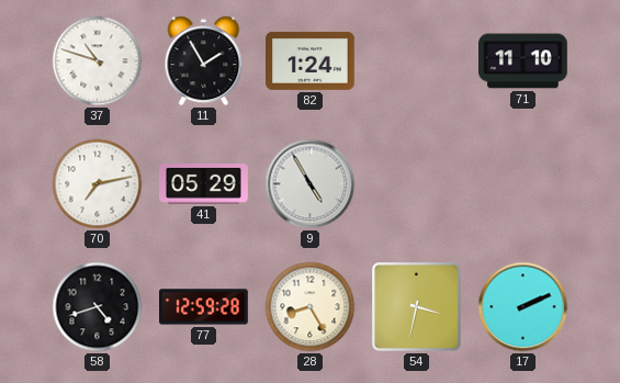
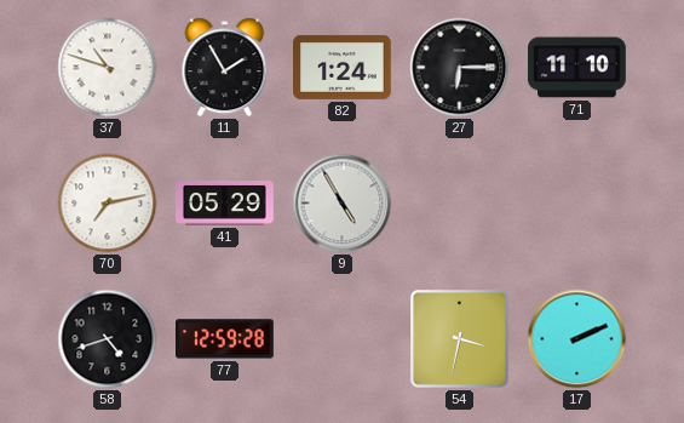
27: none -> 6:15
28: 8:25 -> none
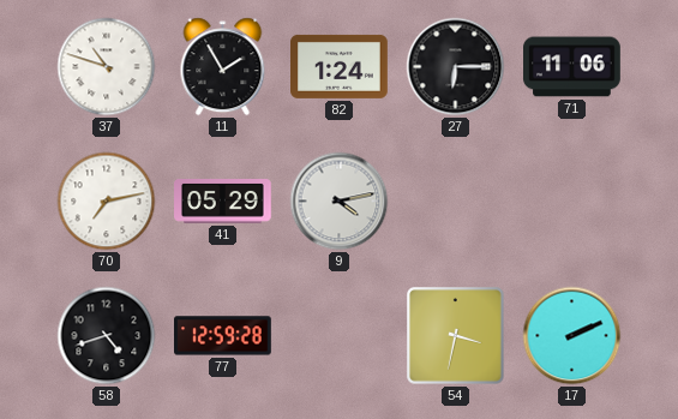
71: 11:10 -> 11:06
9: 4:55 -> 4:13
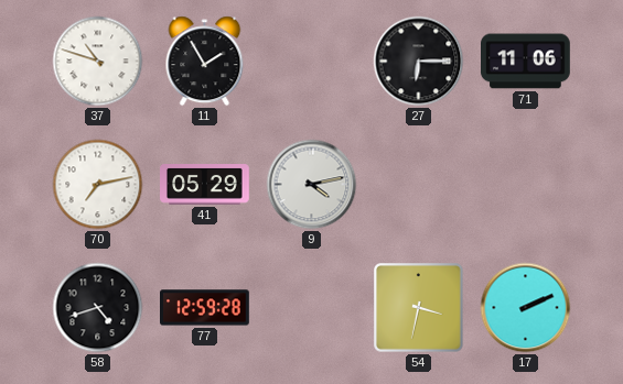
82: 1:24 -> none
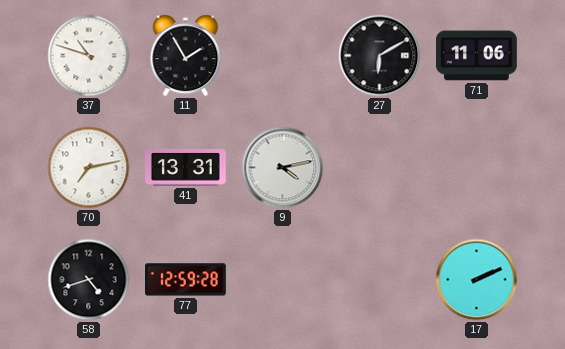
27: 6:15 -> 6:10
41: 05:29 -> 13:31
54: 3:32 -> none
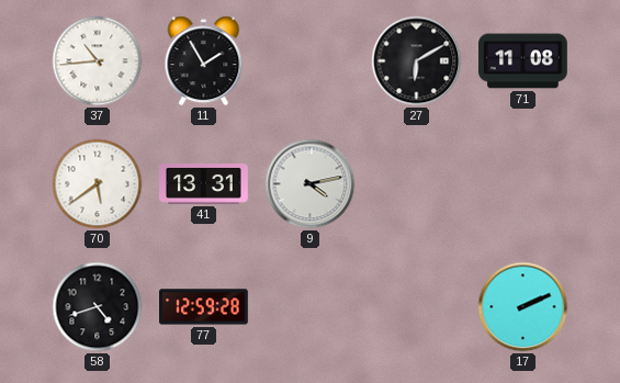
37: 10:48 -> 10:44
71: 11:06 -> 11:08
70: 7:13 -> 5:39
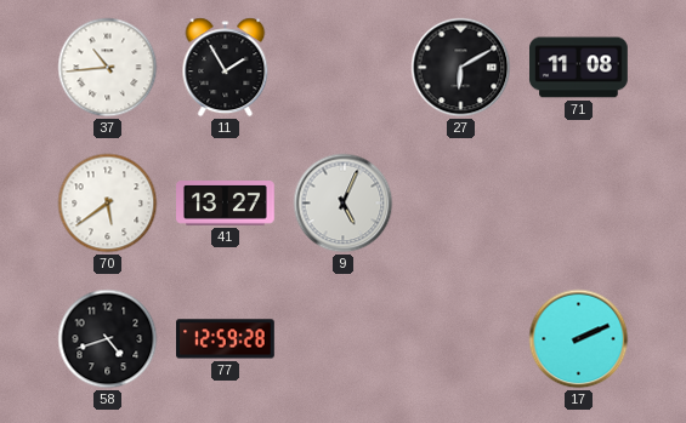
41: 13:31 -> 13:27
9: 4:13 -> 5:04
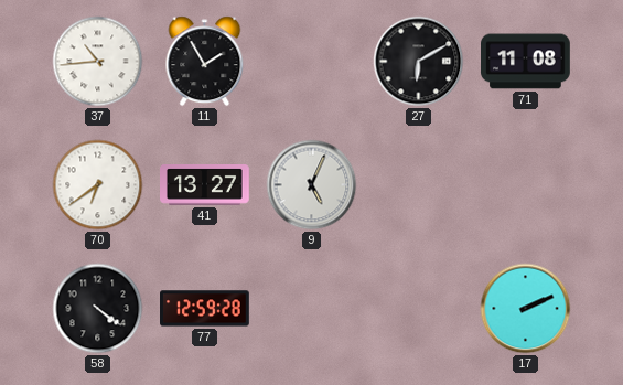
70: 5:39 -> 6:39
58: 4:42 -> 4:21
